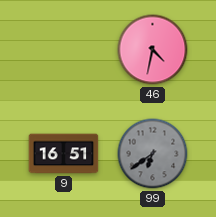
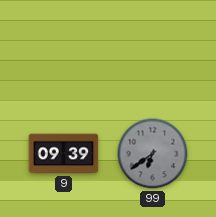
46: 4:32 -> none
9: 16:51 -> 09:39
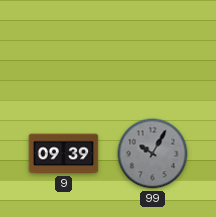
99: 6:39 -> 10:05
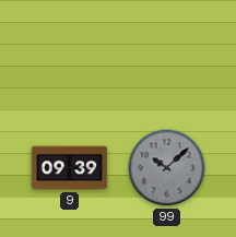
99: 10:05 -> 10:08
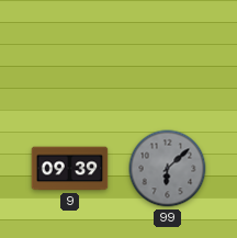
99: 10:08 -> 6:08
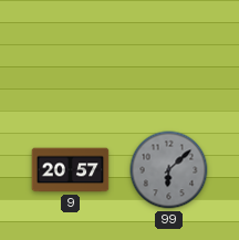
9: 09:39 -> 20:57
